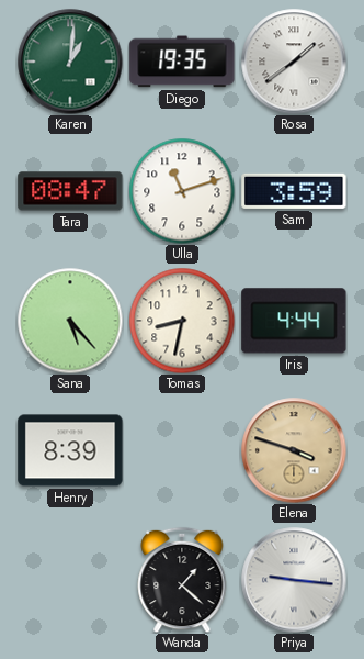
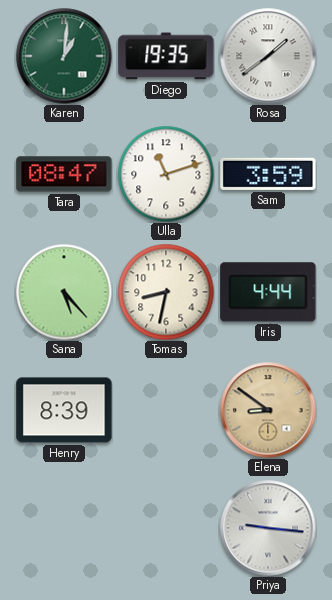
Elena: 3:48 -> 8:51
Wanda: 1:22 -> none
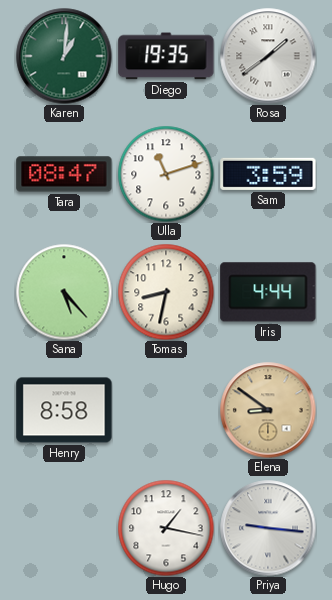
Henry: 8:39 -> 8:58
Hugo: none -> 1:17
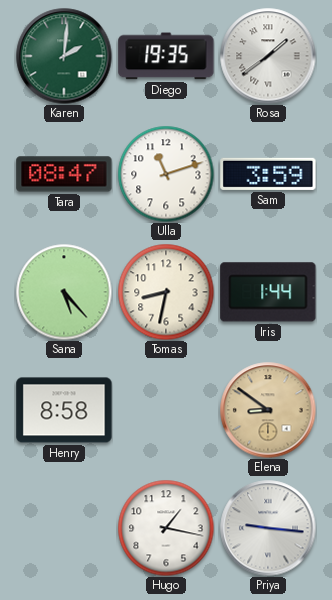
Karen: 1:01 -> 2:01
Iris: 4:44 -> 1:44
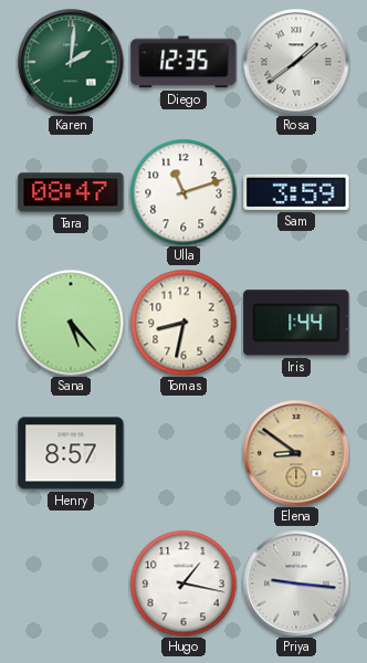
Diego: 19:35 -> 12:35
Henry: 8:58 -> 8:57
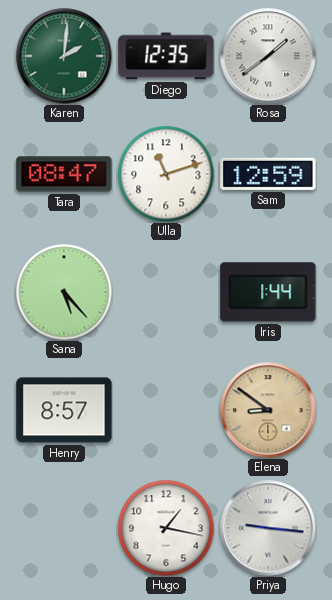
Sam: 3:59 -> 12:59
Tomas: 8:32 -> none
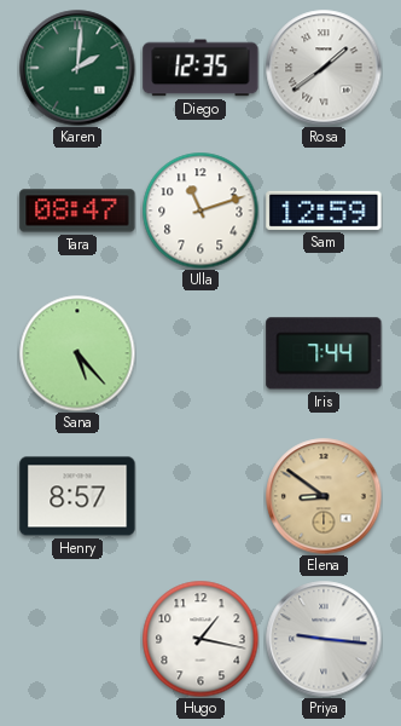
Iris: 1:44 -> 7:44
